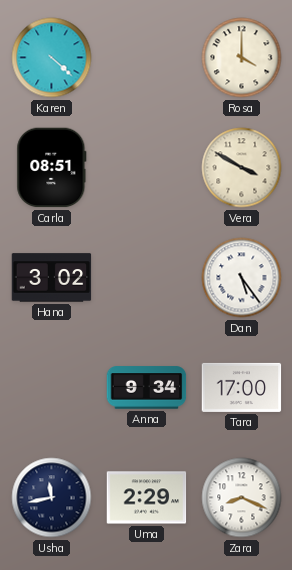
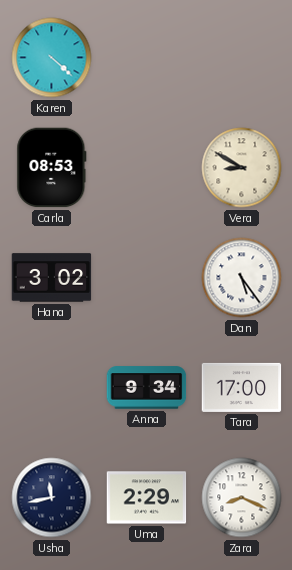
Rosa: 4:00 -> none
Carla: 08:51 -> 08:53
Vera: 3:50 -> 8:50
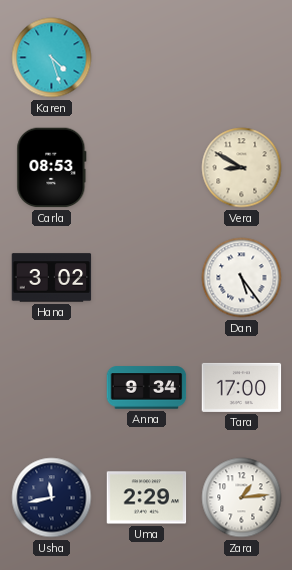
Karen: 4:22 -> 4:27
Zara: 8:19 -> 1:14
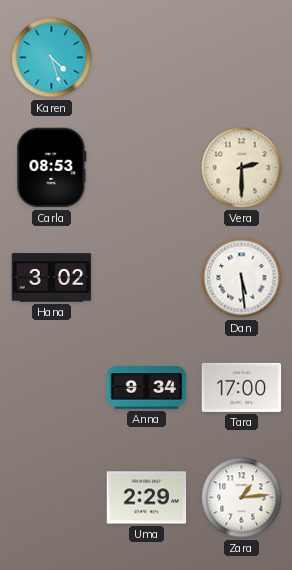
Vera: 8:50 -> 2:30
Dan: 5:24 -> 5:29
Usha: 11:43 -> none
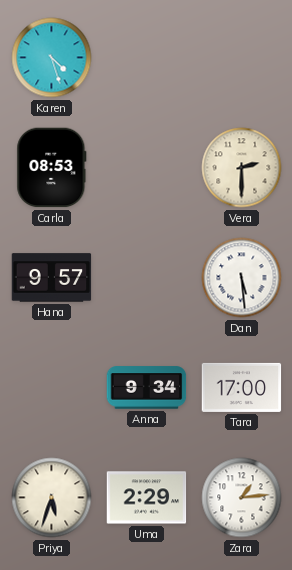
Hana: 3:02 -> 9:57
Priya: none -> 5:33
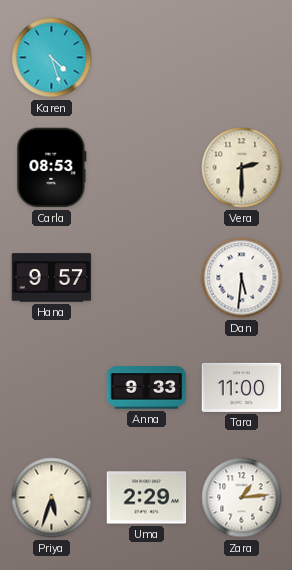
Dan: 5:29 -> 5:31
Anna: 9:34 -> 9:33
Tara: 17:00 -> 11:00
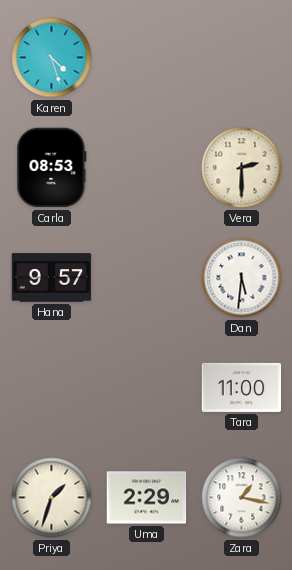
Anna: 9:33 -> none
Priya: 5:33 -> 1:33
Zara: 1:14 -> 1:17
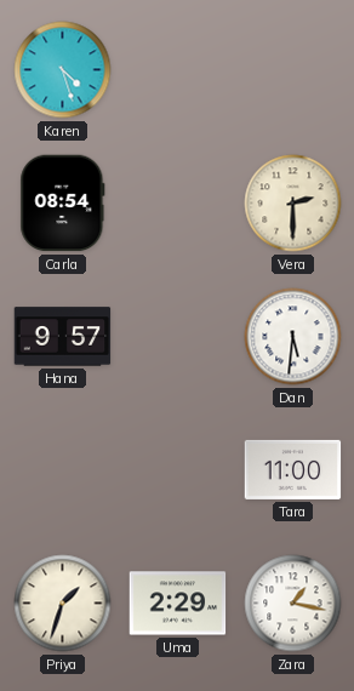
Carla: 08:53 -> 08:54
